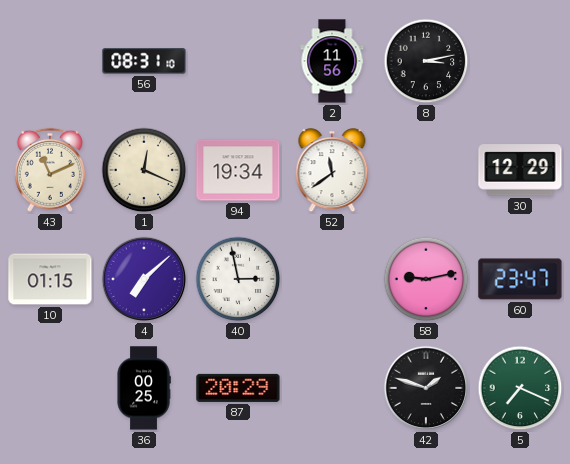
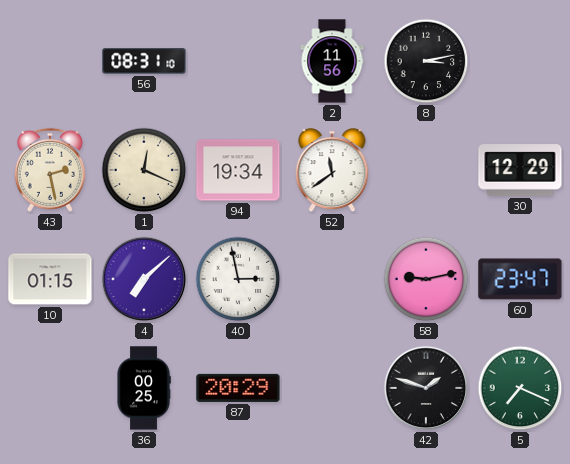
43: 11:11 -> 2:28
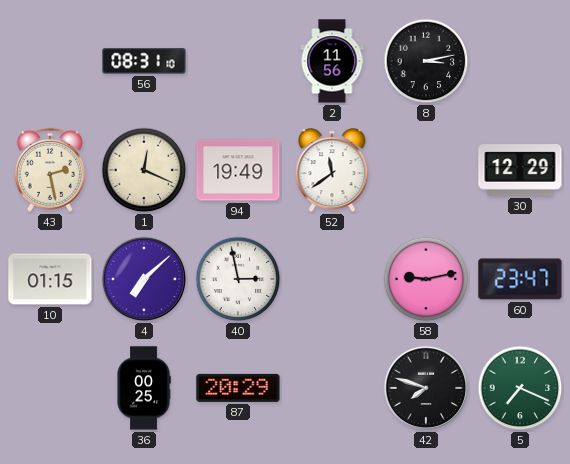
94: 19:34 -> 19:49
42: 1:48 -> 7:48
